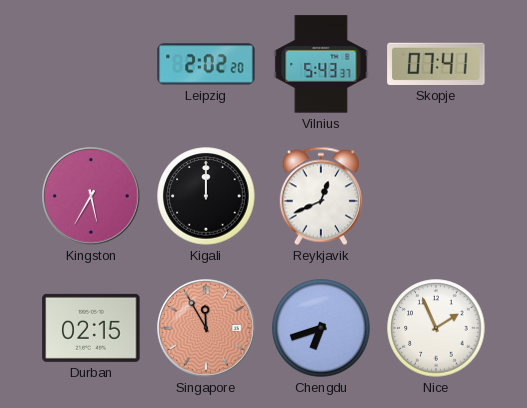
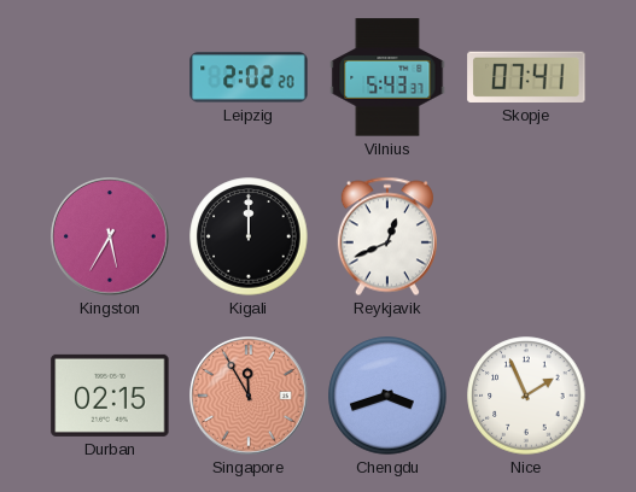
Chengdu: 6:42 -> 3:42
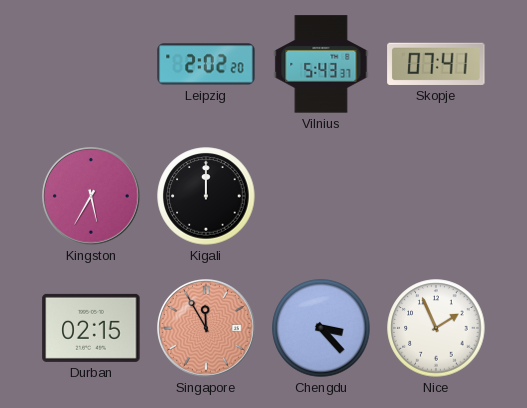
Reykjavik: 12:41 -> none
Chengdu: 3:42 -> 3:23
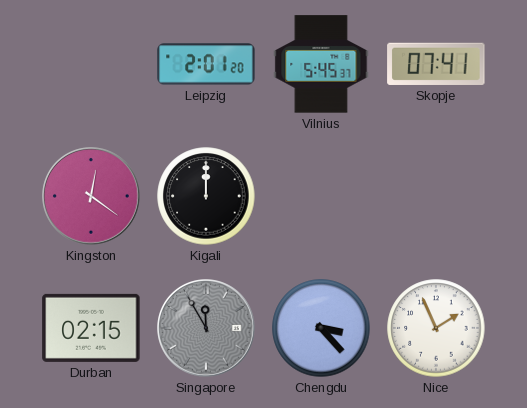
Leipzig: 2:02 -> 2:01
Vilnius: 5:43 -> 5:45
Kingston: 5:35 -> 12:21
Singapore dial: salmon -> grey
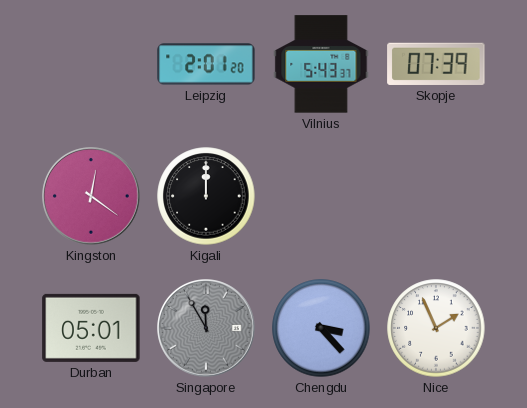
Vilnius: 5:45 -> 5:43
Skopje: 07:41 -> 07:39
Durban: 02:15 -> 05:01
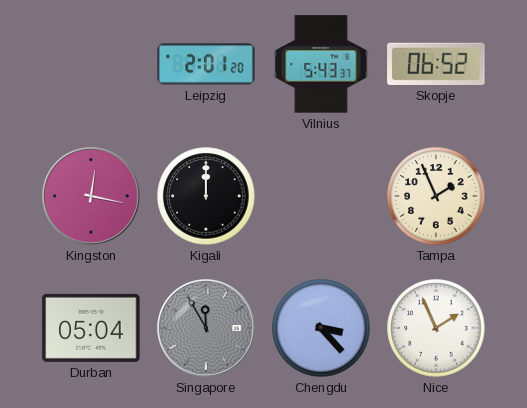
Skopje: 07:39 -> 06:52
Kingston: 12:21 -> 12:17
Tampa: none -> 1:56
Durban: 05:01 -> 05:04
